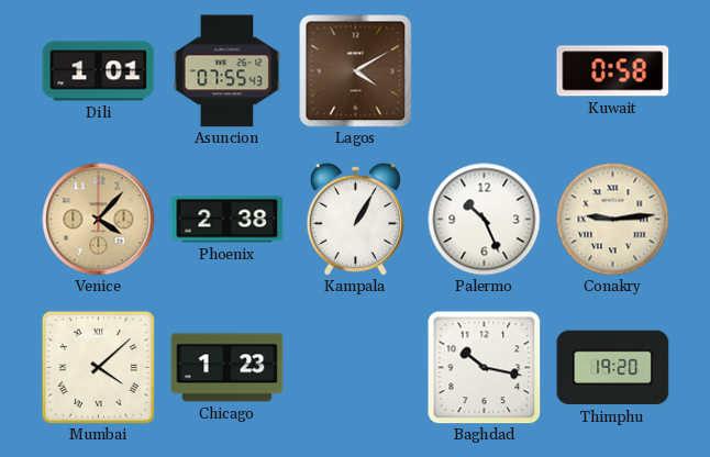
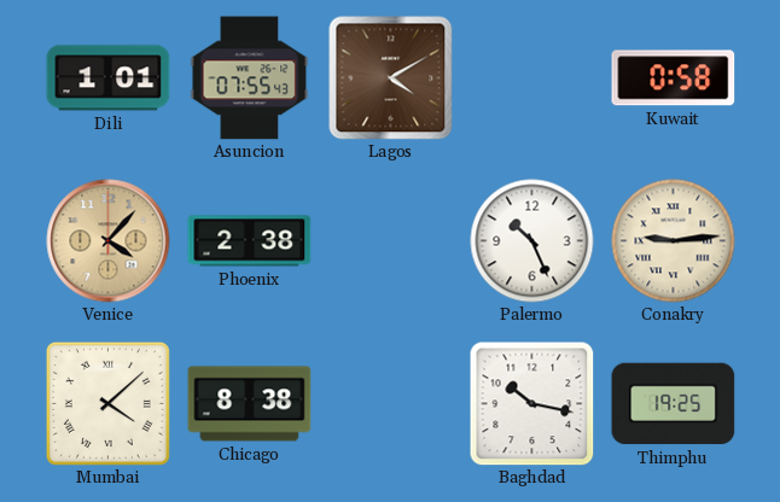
Kampala: 1:05 -> none
Chicago: 1:23 -> 8:38
Thimphu: 19:20 -> 19:25
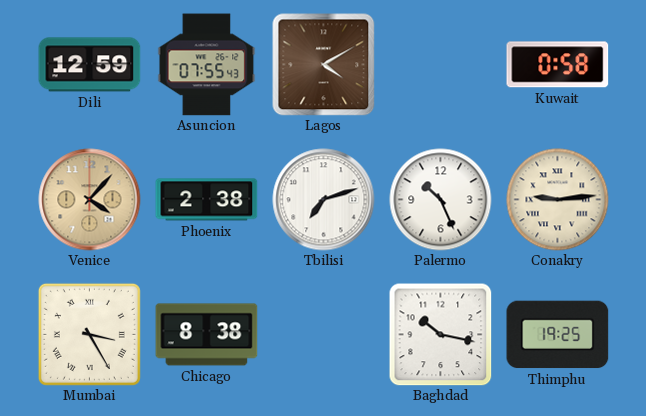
Dili: 1:01 -> 12:59
Tbilisi: none -> 7:12
Mumbai: 4:08 -> 3:25
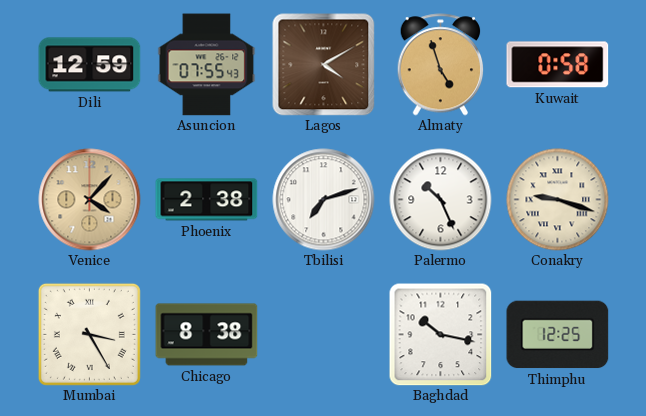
Almaty: none -> 4:57
Conakry: 9:14 -> 9:18
Thimphu: 19:25 -> 12:25
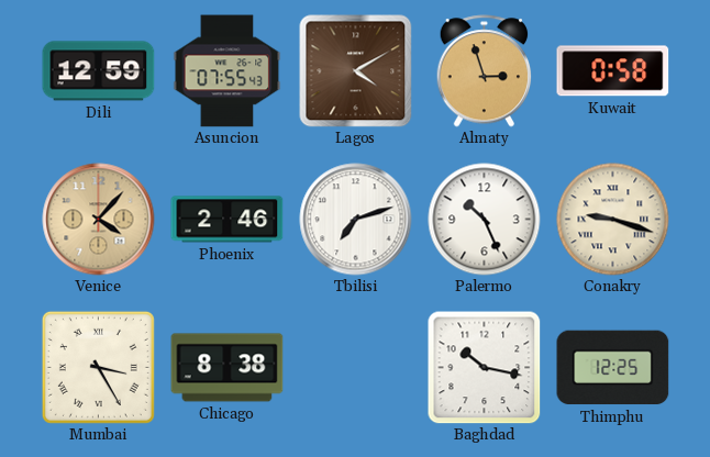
Almaty: 4:57 -> 2:57
Phoenix: 2:38 -> 2:46
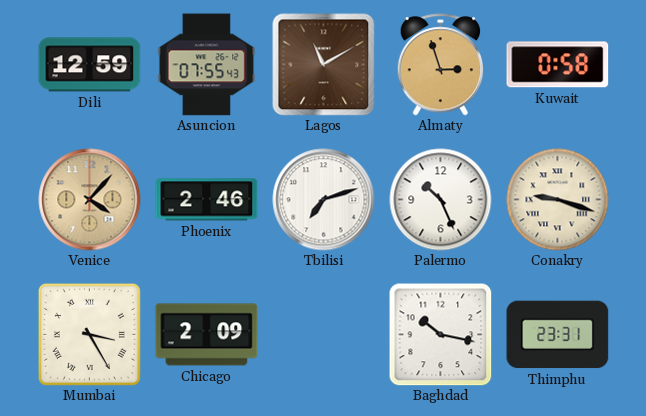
Lagos: 4:10 -> 11:10
Chicago: 8:38 -> 2:09
Thimphu: 12:25 -> 23:31
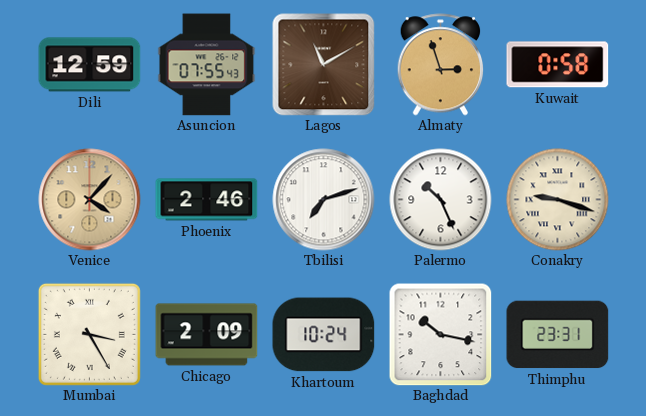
Khartoum: none -> 10:24
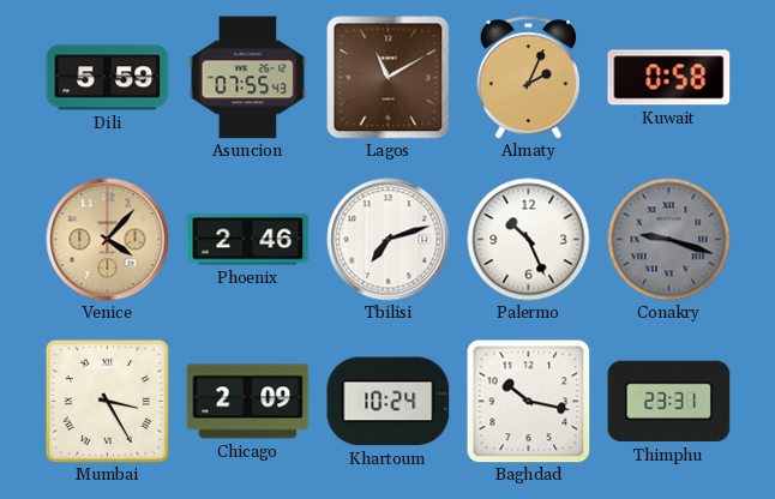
Dili: 12:59 -> 5:59
Almaty: 2:57 -> 2:04
Conakry dial: cream -> grey
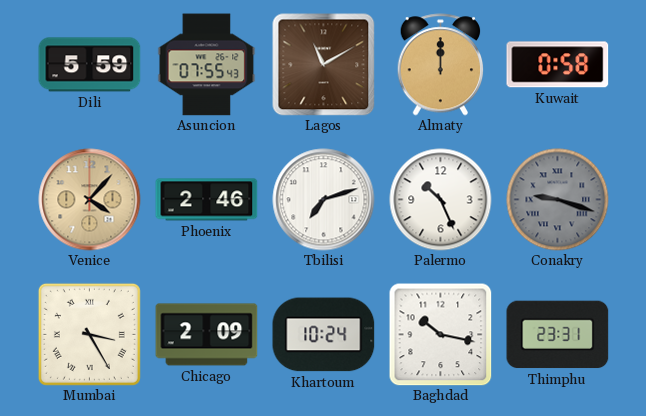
Almaty: 2:04 -> 12:00
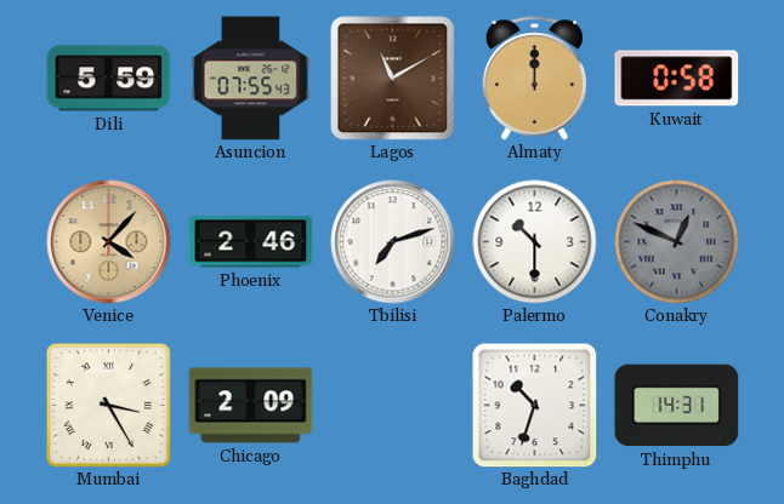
Palermo: 10:26 -> 10:30
Conakry: 9:18 -> 12:49
Khartoum: 10:24 -> none
Baghdad: 10:17 -> 10:33
Thimphu: 23:31 -> 14:31
